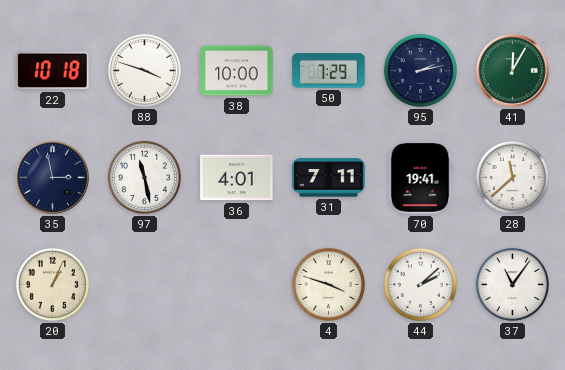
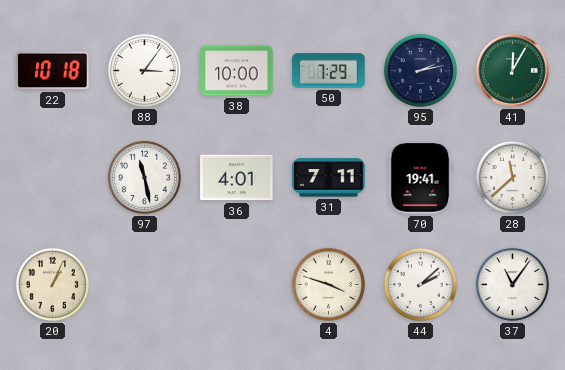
88: 3:48 -> 3:06
35: 2:58 -> none
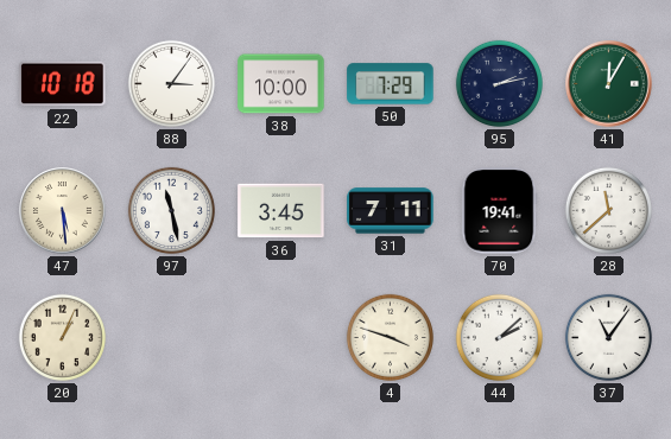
47: none -> 5:29
36: 4:01 -> 3:45
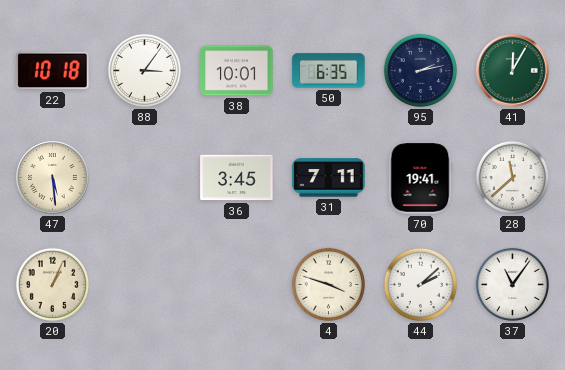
38: 10:00 -> 10:01
50: 7:29 -> 6:35
97: 11:28 -> none
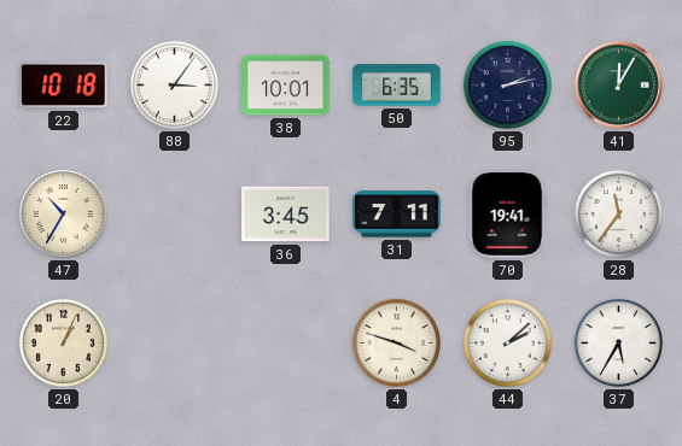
47: 5:29 -> 10:35
28: 11:38 -> 11:36
37: 11:06 -> 5:35
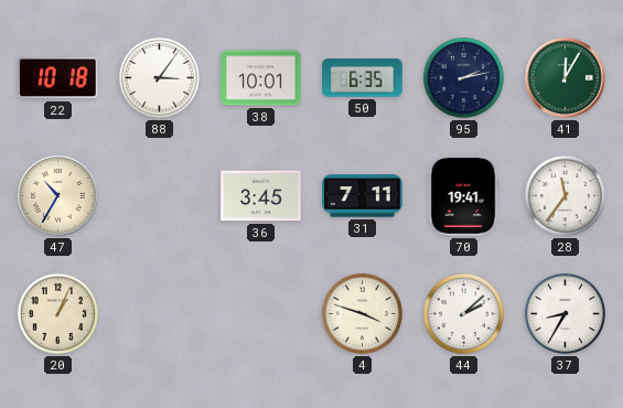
37: 5:35 -> 8:35
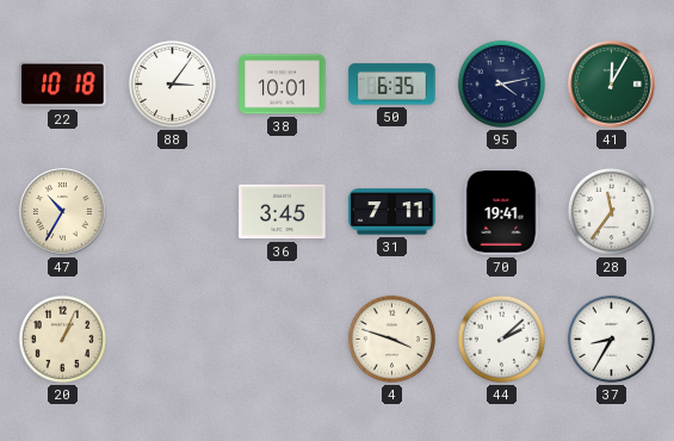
95: 2:13 -> 4:13
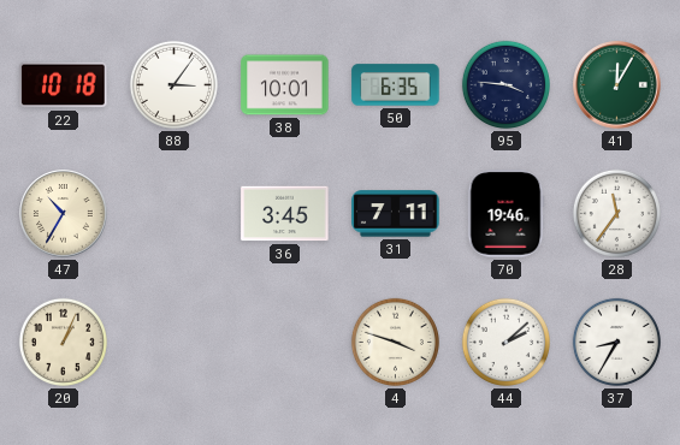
95: 4:13 -> 3:46
70: 19:41 -> 19:46
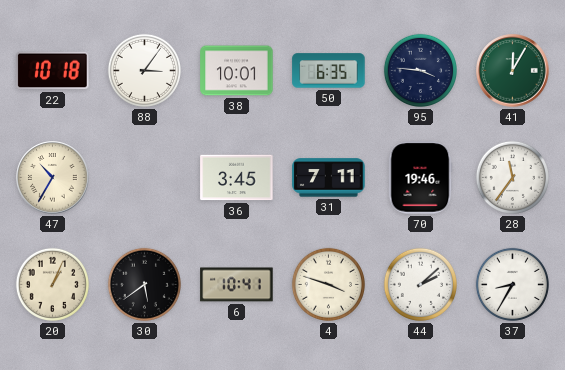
30: none -> 5:39
6: none -> 10:41
